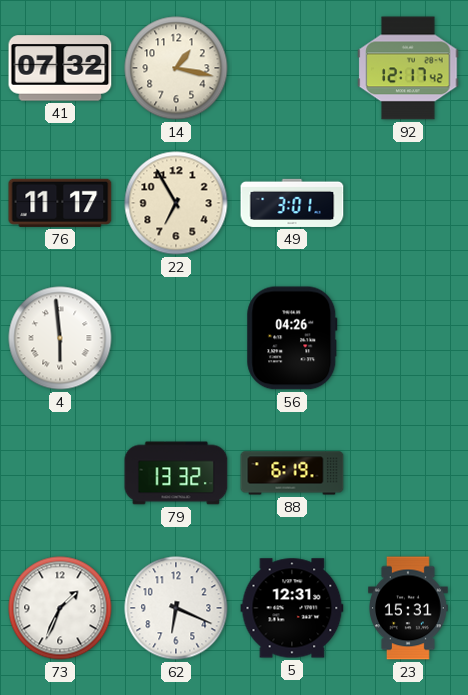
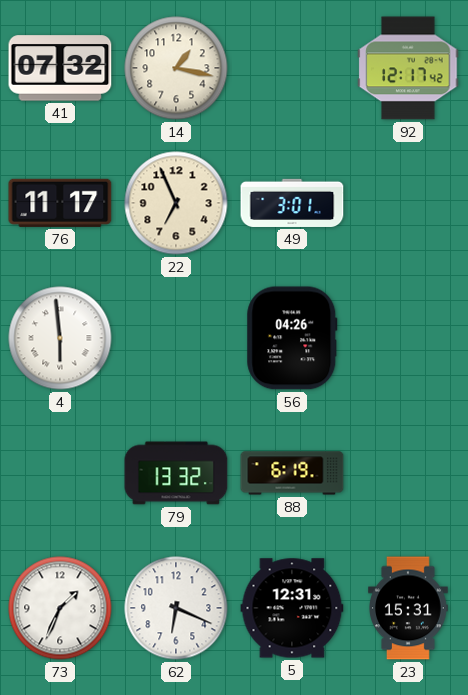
22: 6:55 -> 6:56
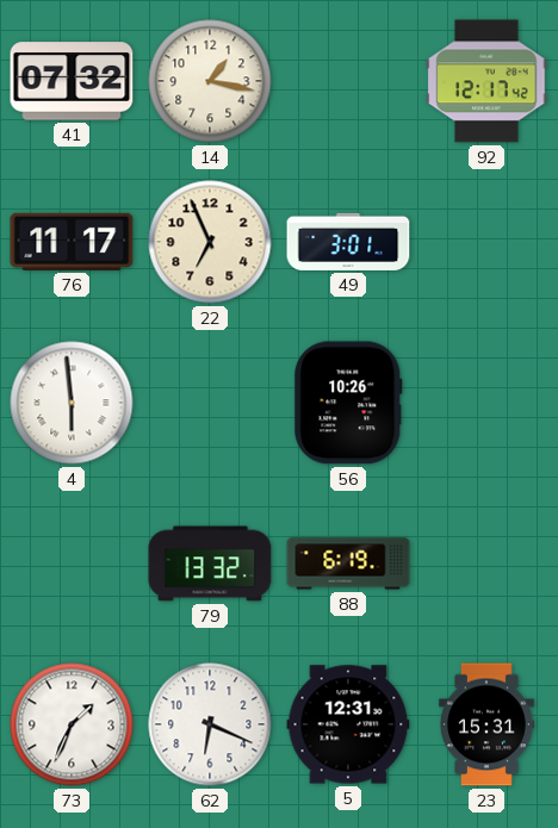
56: 04:26 -> 10:26
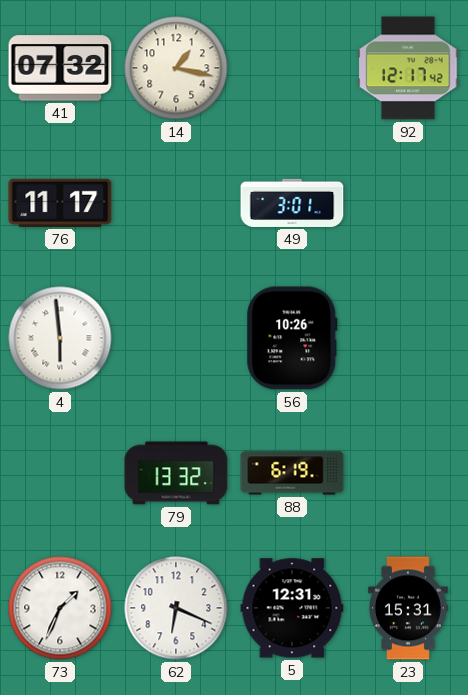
22: 6:56 -> none
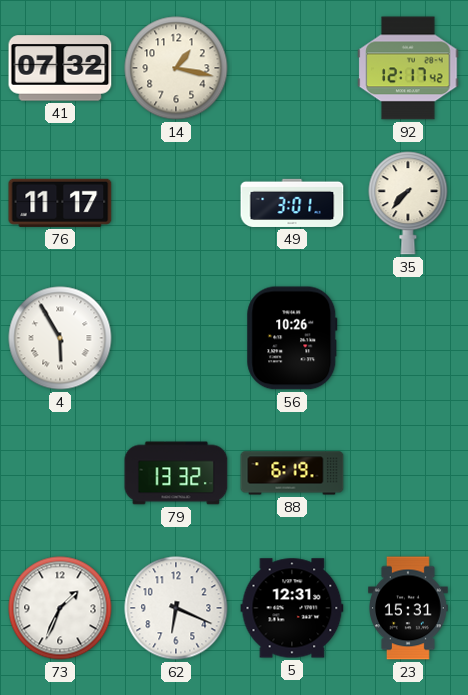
35: none -> 7:37
4: 5:59 -> 5:55
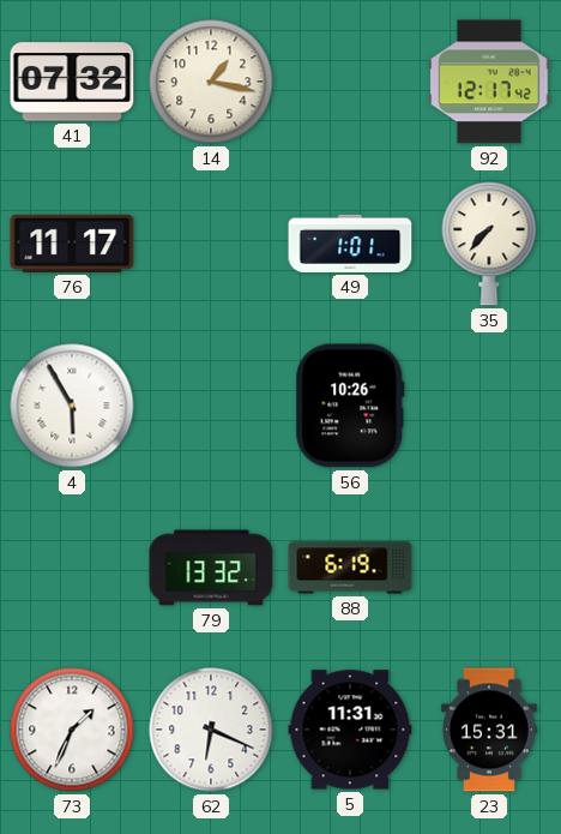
49: 3:01 -> 1:01
5: 12:31 -> 11:31
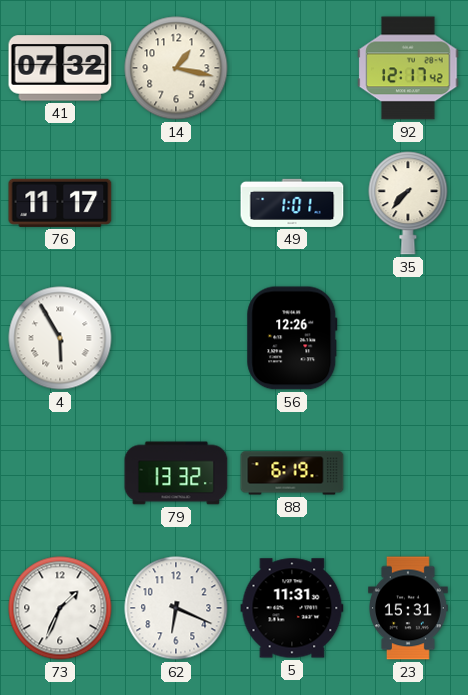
56: 10:26 -> 12:26
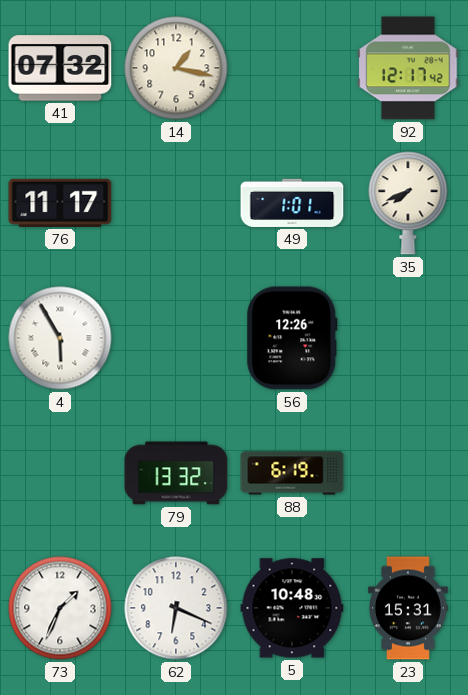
35: 7:37 -> 7:41
5: 11:31 -> 10:48
